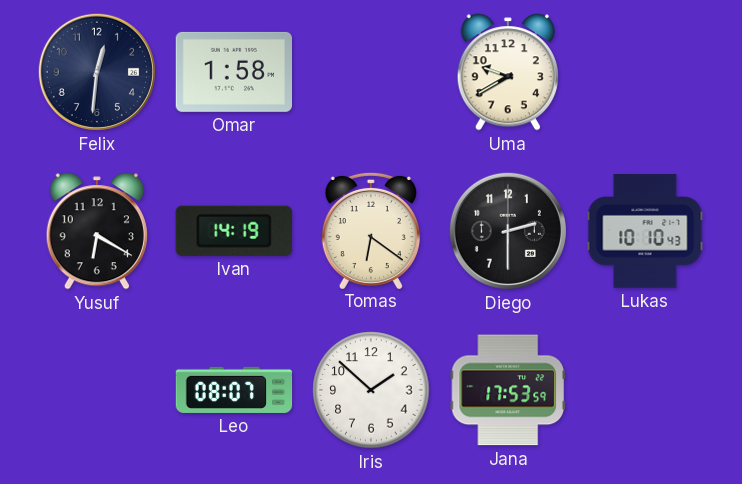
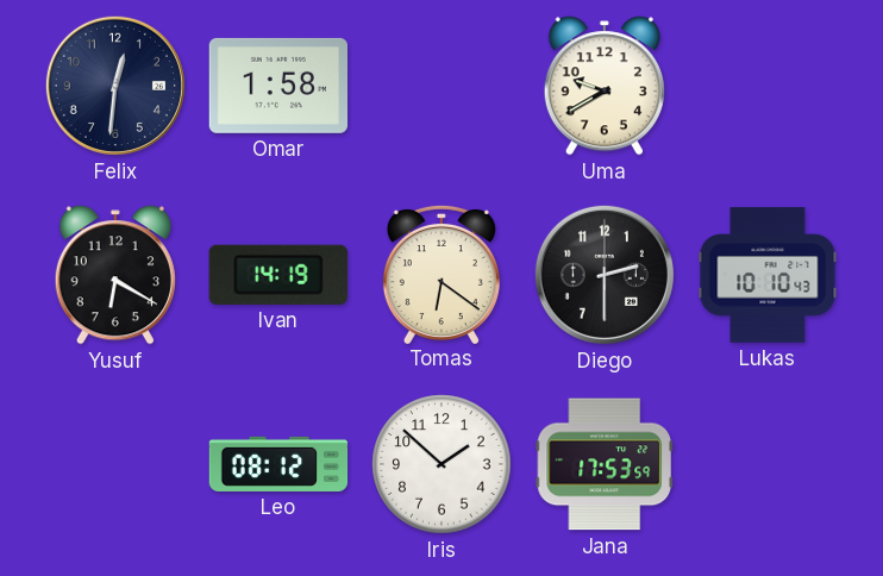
Leo: 08:07 -> 08:12
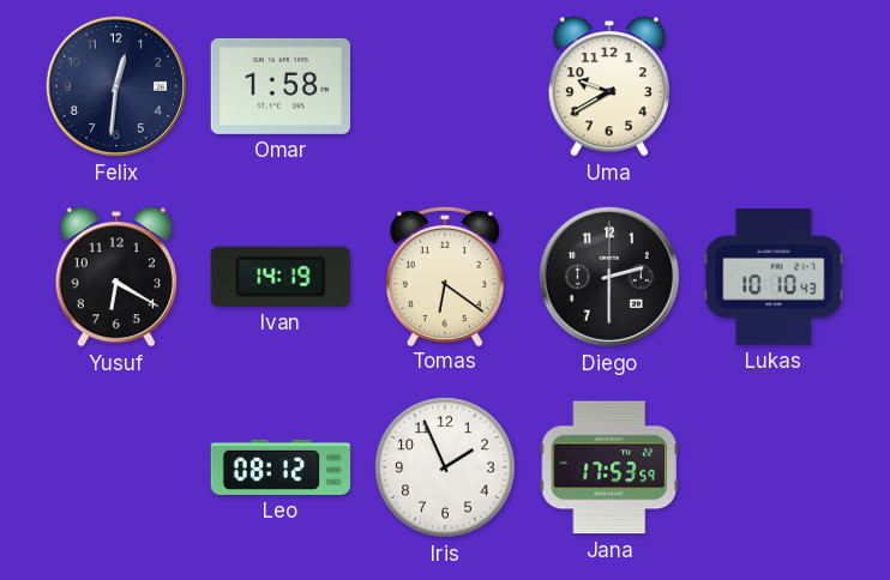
Iris: 1:52 -> 1:56
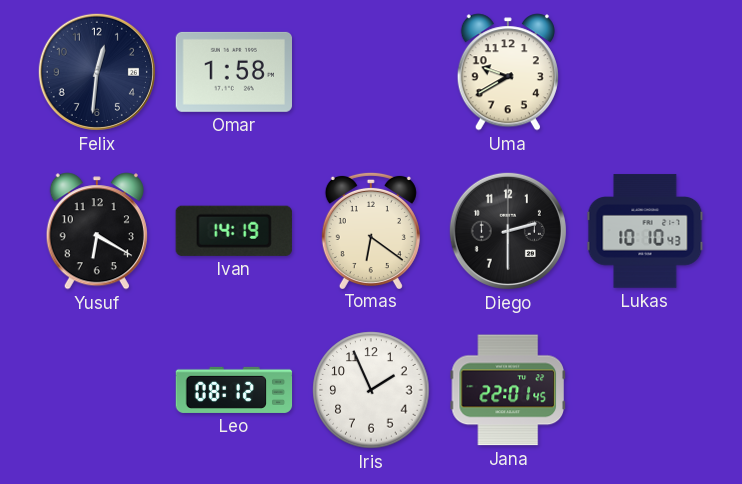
Jana: 17:53 -> 22:01
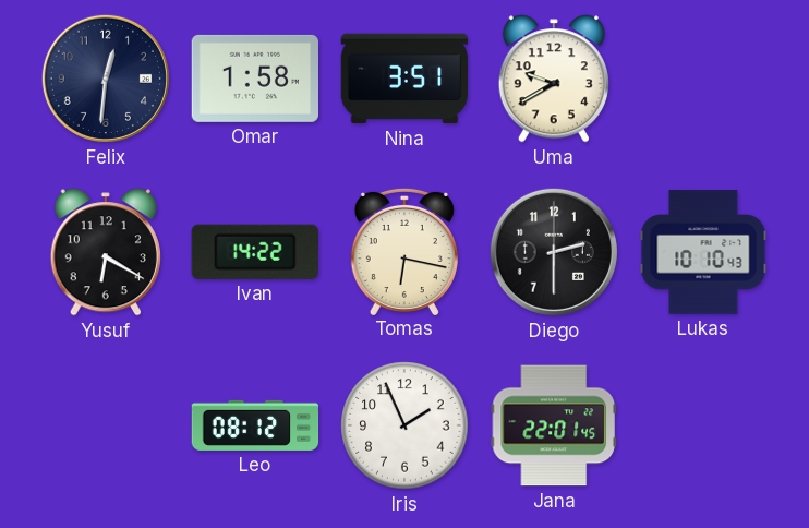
Nina: none -> 3:51
Ivan: 14:19 -> 14:22
Tomas: 6:21 -> 6:17
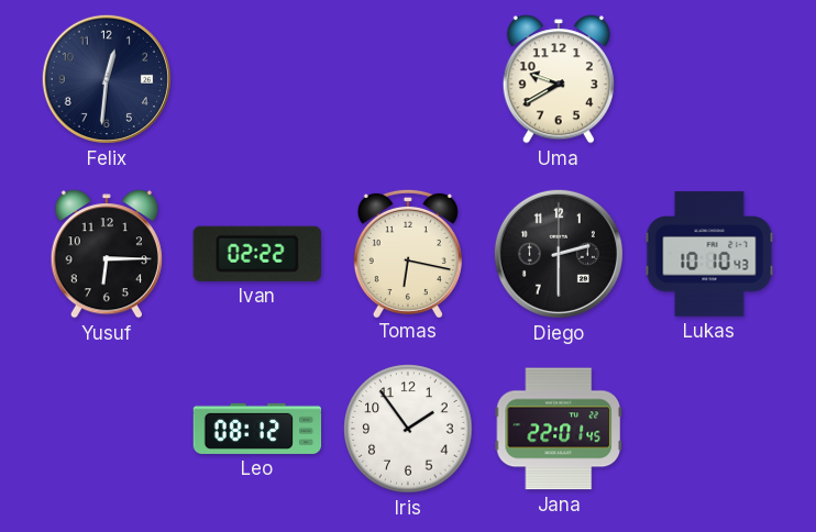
Omar: 1:58 -> none
Nina: 3:51 -> none
Yusuf: 6:20 -> 6:15
Ivan: 14:22 -> 02:22
Iris: 1:56 -> 1:54
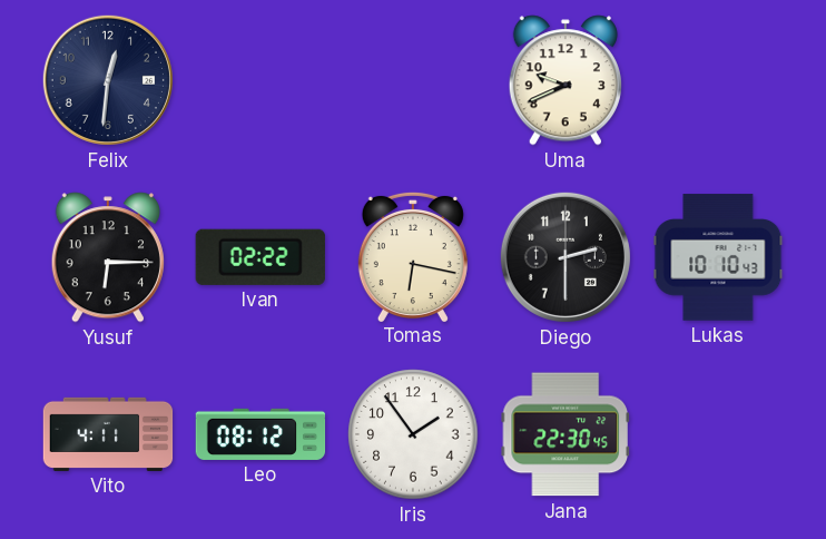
Uma: 9:40 -> 9:41
Vito: none -> 4:11
Jana: 22:01 -> 22:30
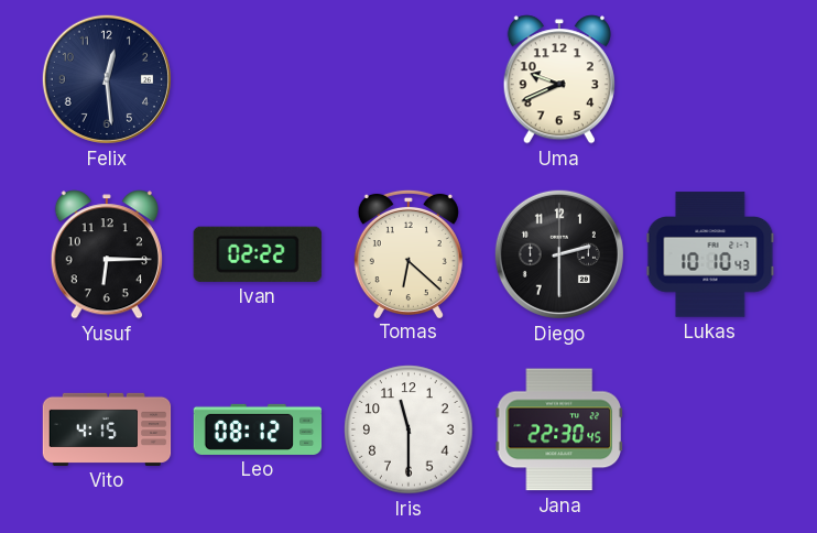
Felix: 12:31 -> 12:29
Tomas: 6:17 -> 6:22
Vito: 4:11 -> 4:15
Iris: 1:54 -> 11:30
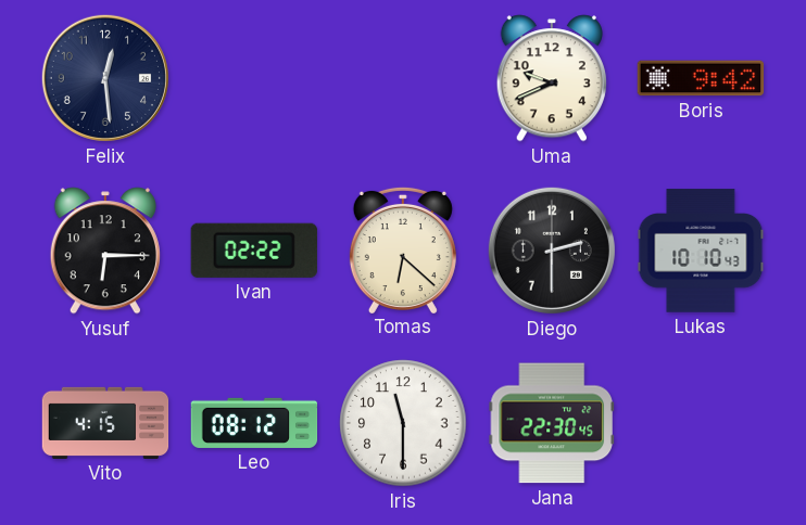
Boris: none -> 9:42
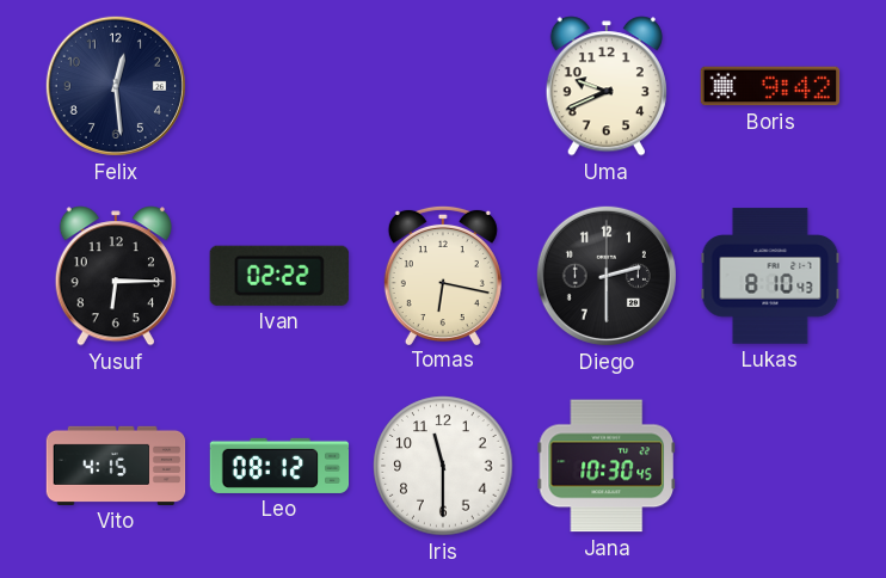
Tomas: 6:22 -> 6:17
Lukas: 10:10 -> 8:10
Jana: 22:30 -> 10:30
